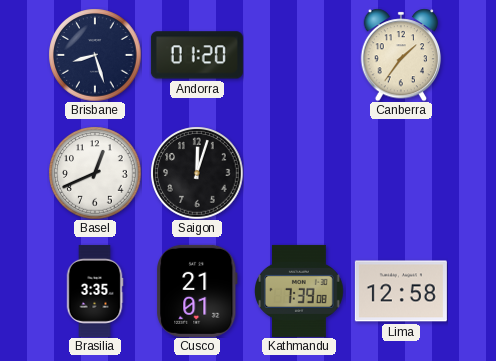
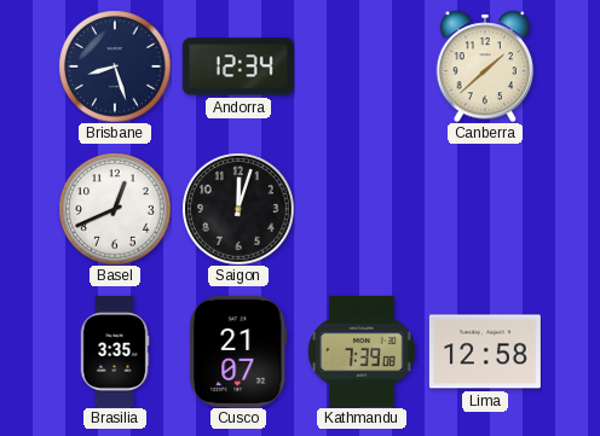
Andorra: 01:20 -> 12:34
Canberra: 1:36 -> 1:38
Cusco: 21:01 -> 21:07
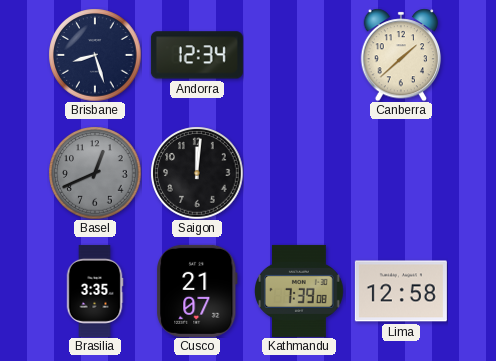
Basel dial: white -> grey
Saigon: 12:03 -> 12:01
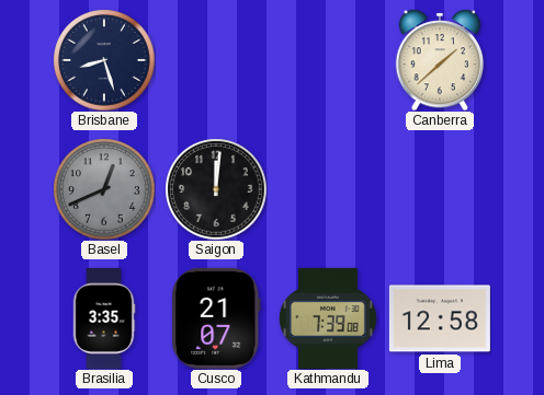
Andorra: 12:34 -> none
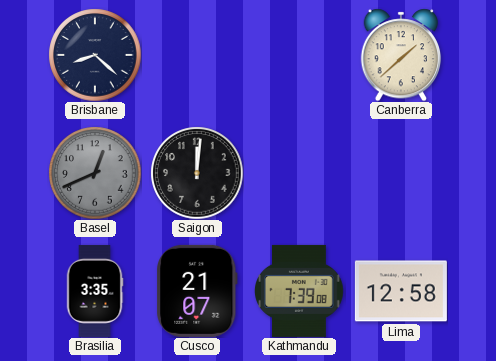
Brisbane: 8:27 -> 8:22
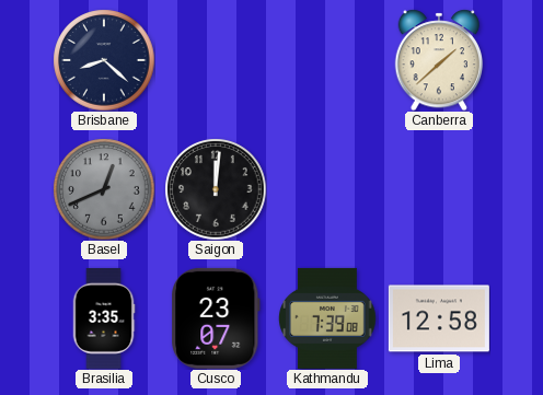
Cusco: 21:07 -> 23:07
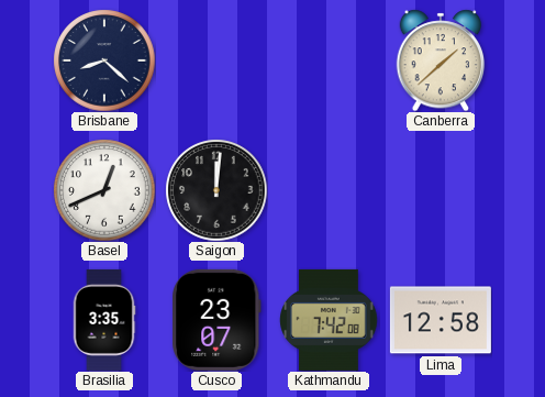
Basel dial: grey -> white
Kathmandu: 7:39 -> 7:42
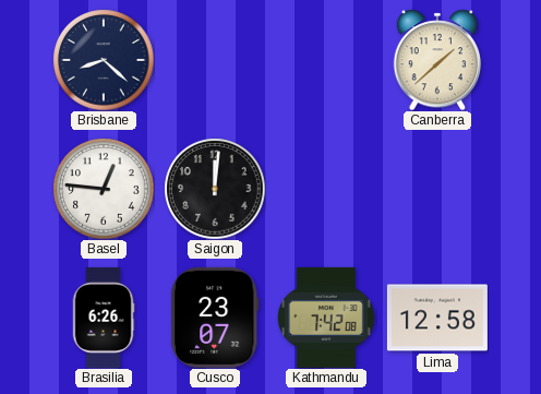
Basel: 12:41 -> 12:46
Brasilia: 3:35 -> 6:26
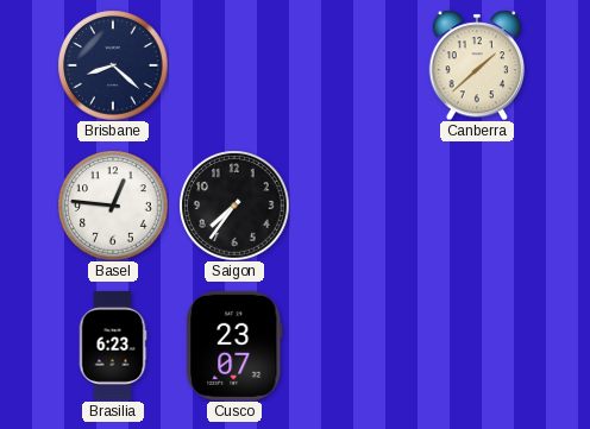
Saigon: 12:01 -> 7:36
Brasilia: 6:26 -> 6:23
Kathmandu: 7:42 -> none
Lima: 12:58 -> none
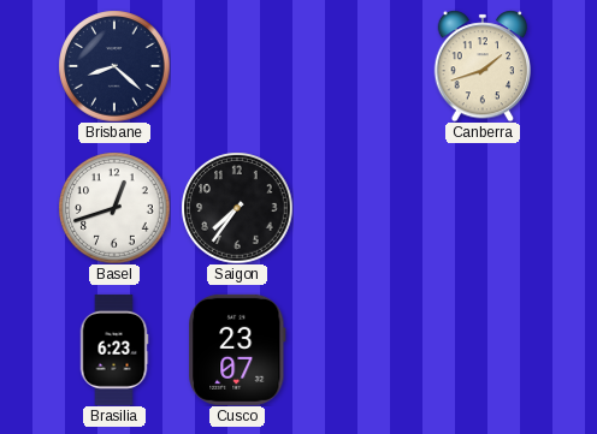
Canberra: 1:38 -> 1:42
Basel: 12:46 -> 12:42
